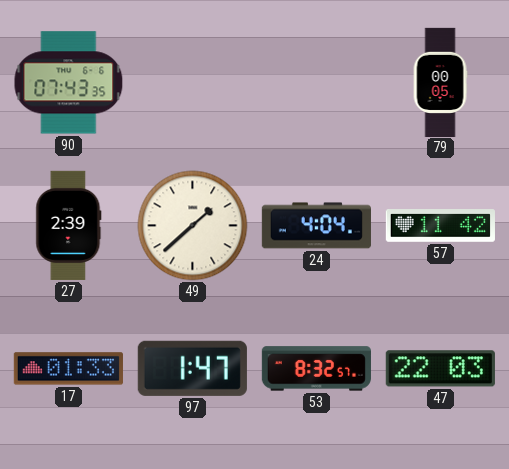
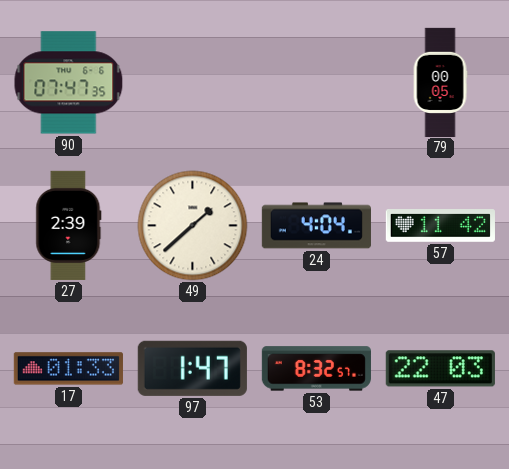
90: 07:43 -> 07:47
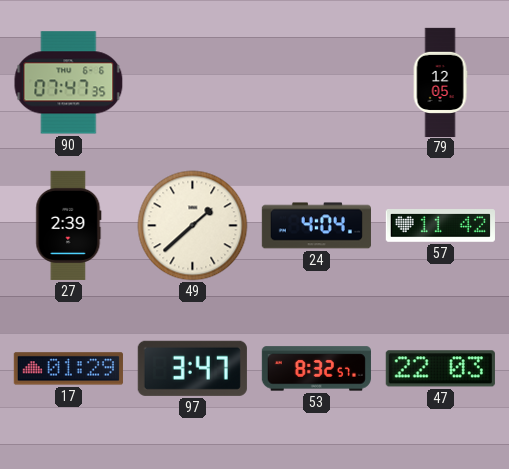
79: 00:05 -> 12:05
17: 01:33 -> 01:29
97: 1:47 -> 3:47
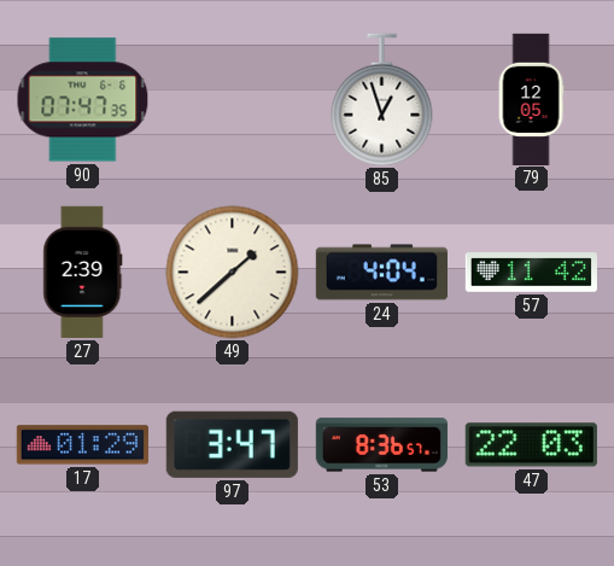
85: none -> 12:57
53: 8:32 -> 8:36
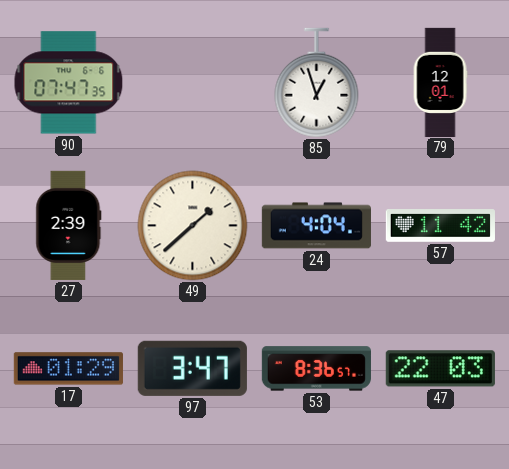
79: 12:05 -> 12:01
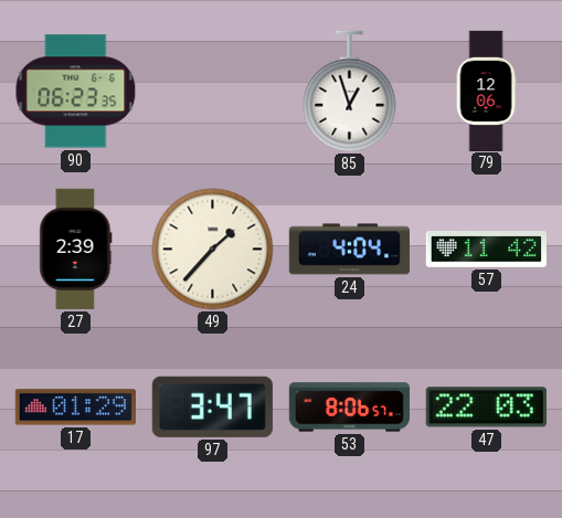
90: 07:47 -> 06:23
79: 12:01 -> 12:06
49: 1:38 -> 1:37
53: 8:36 -> 8:06
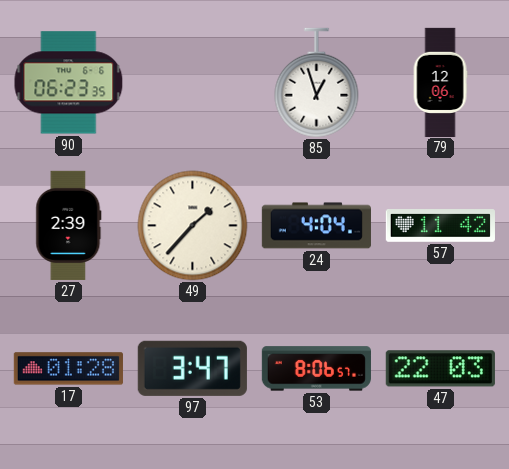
17: 01:29 -> 01:28
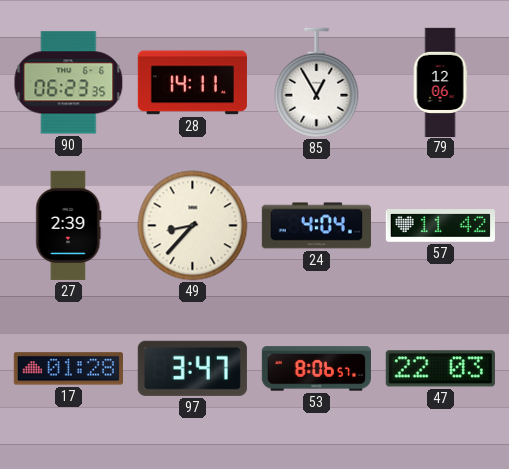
28: none -> 14:11
85: 12:57 -> 12:55
49: 1:37 -> 8:37
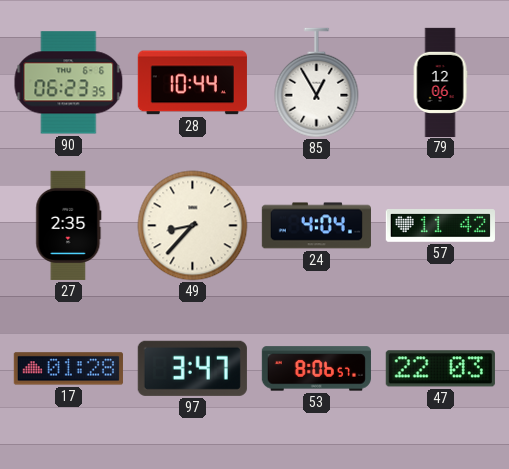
28: 14:11 -> 10:44
27: 2:39 -> 2:35
